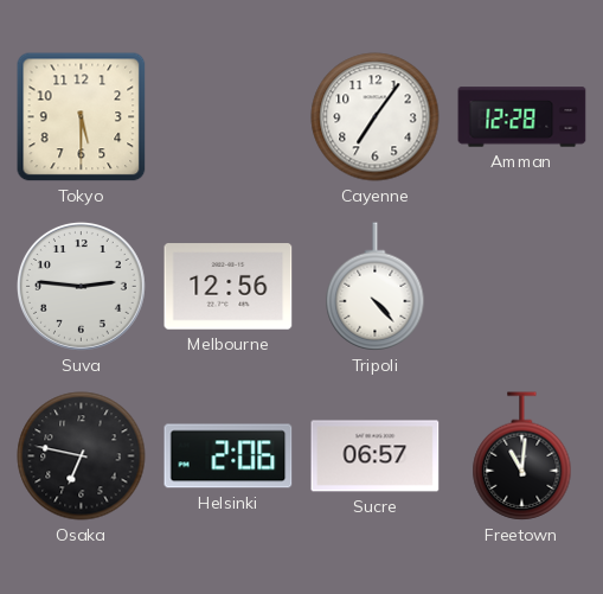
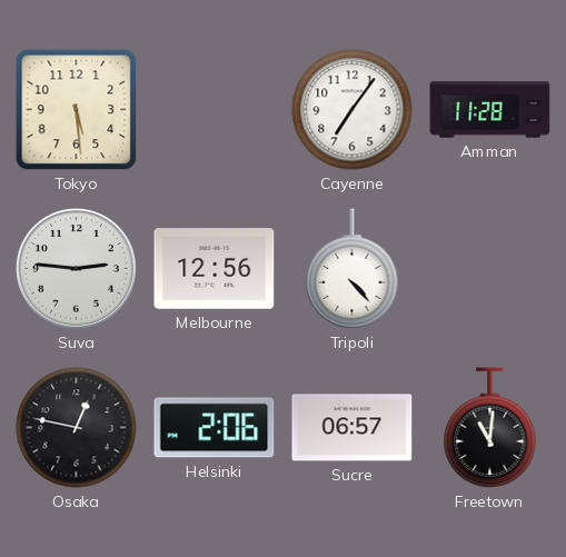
Tokyo: 5:30 -> 5:29
Amman: 12:28 -> 11:28
Osaka: 6:47 -> 12:47
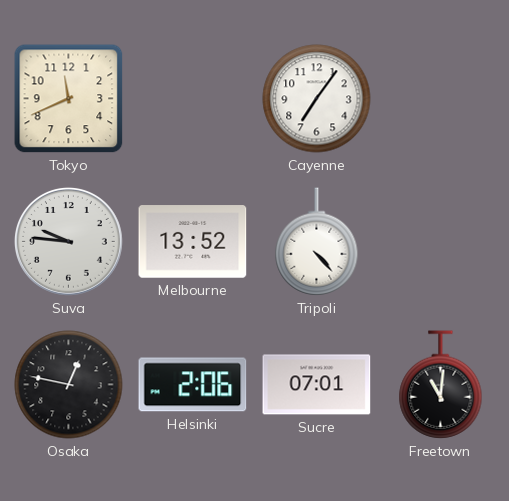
Tokyo: 5:29 -> 11:41
Amman: 11:28 -> none
Suva: 2:46 -> 9:46
Melbourne: 12:56 -> 13:52
Sucre: 06:57 -> 07:01
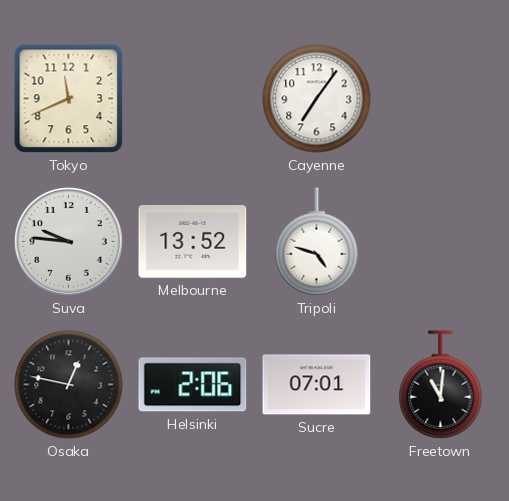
Tripoli: 4:23 -> 4:48
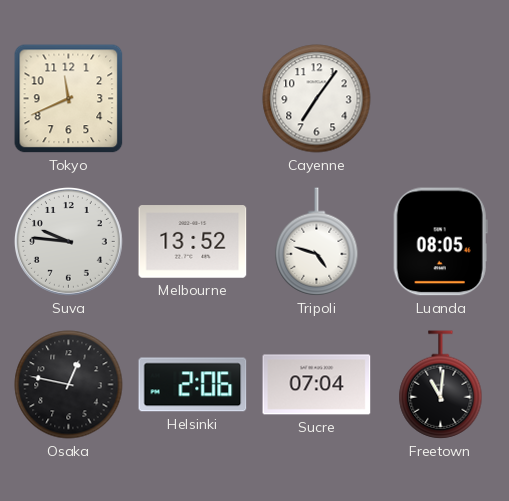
Luanda: none -> 08:05
Sucre: 07:01 -> 07:04
